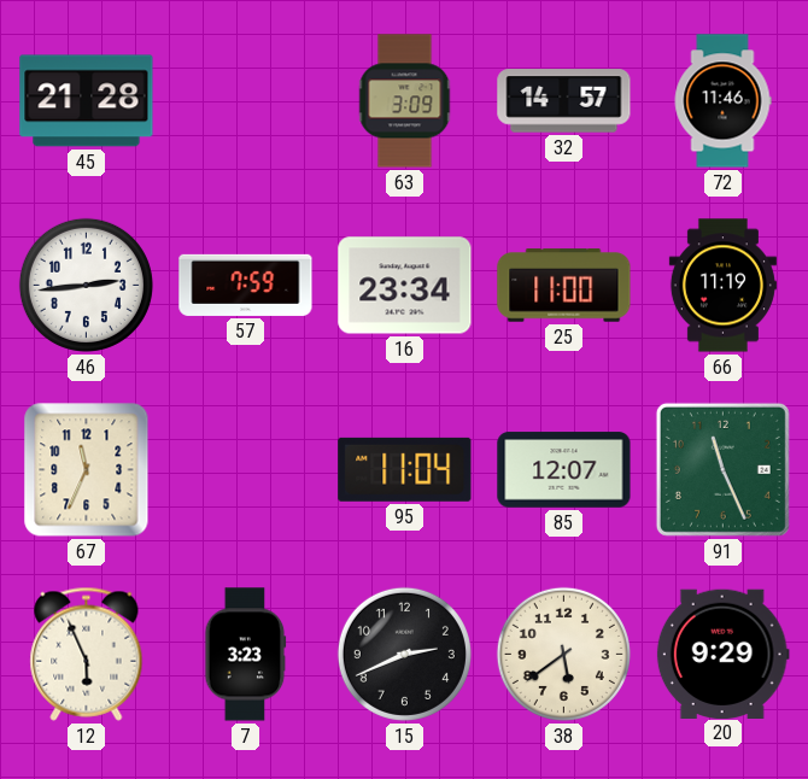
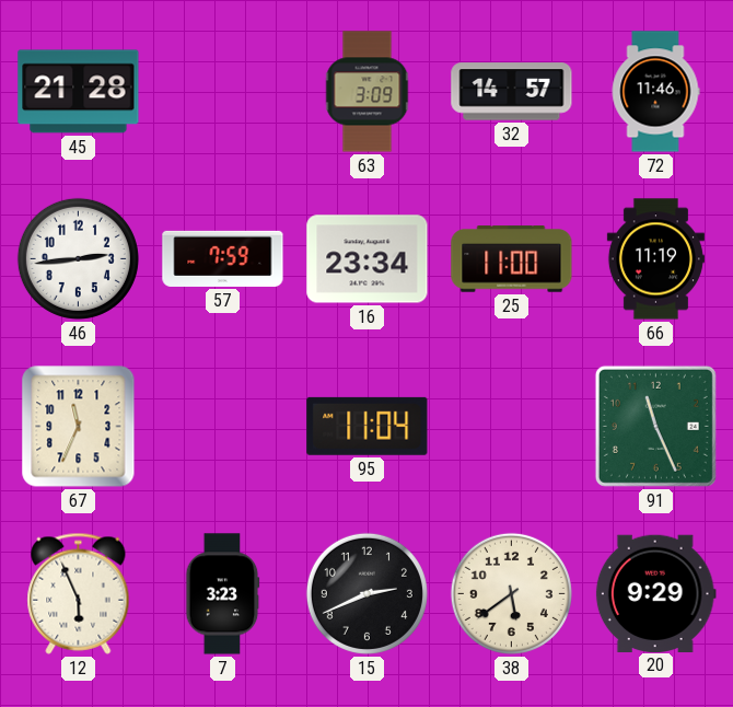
85: 12:07 -> none
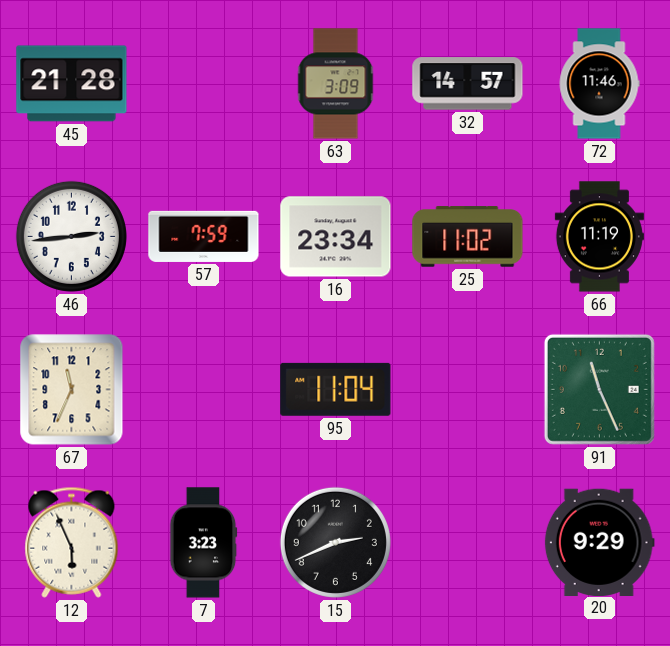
25: 11:00 -> 11:02
38: 5:39 -> none
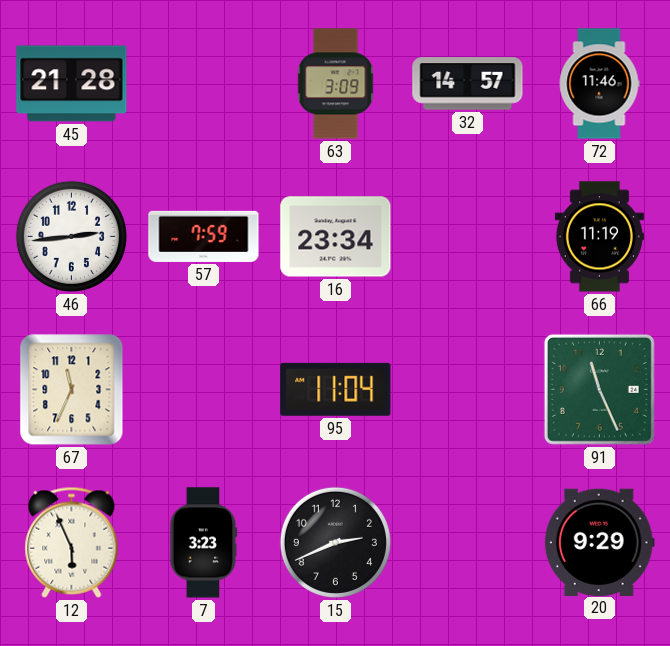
25: 11:02 -> none
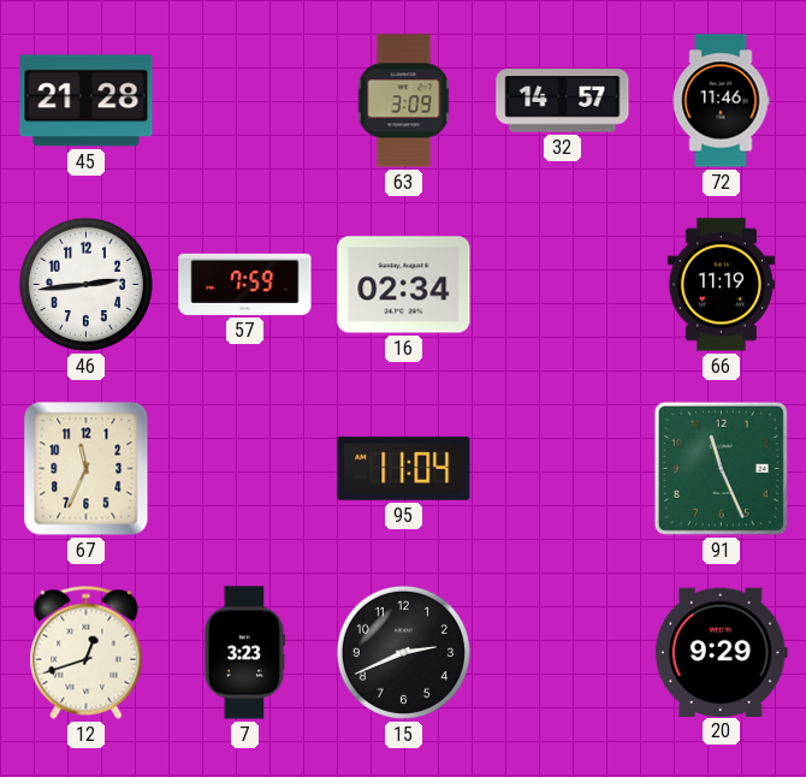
16: 23:34 -> 02:34
12: 5:56 -> 12:42
